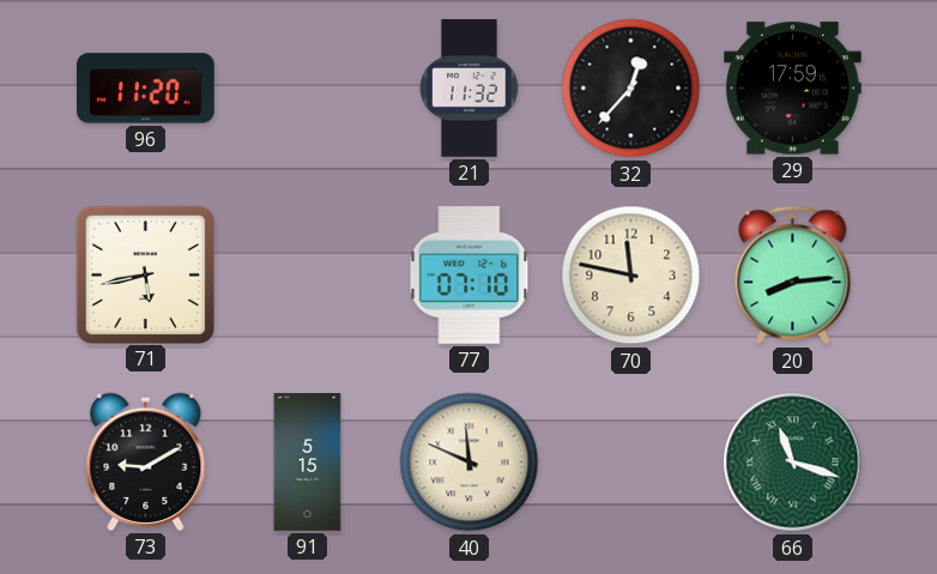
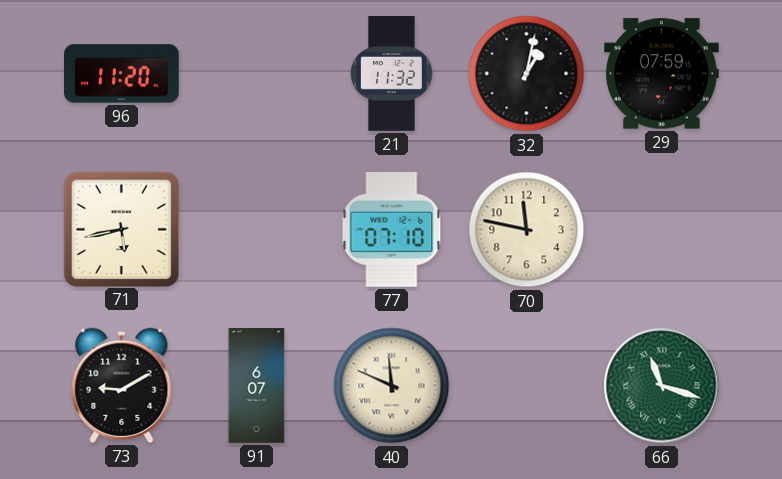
32: 12:37 -> 1:02
29: 17:59 -> 07:59
20: 8:14 -> none
91: 5:15 -> 6:07
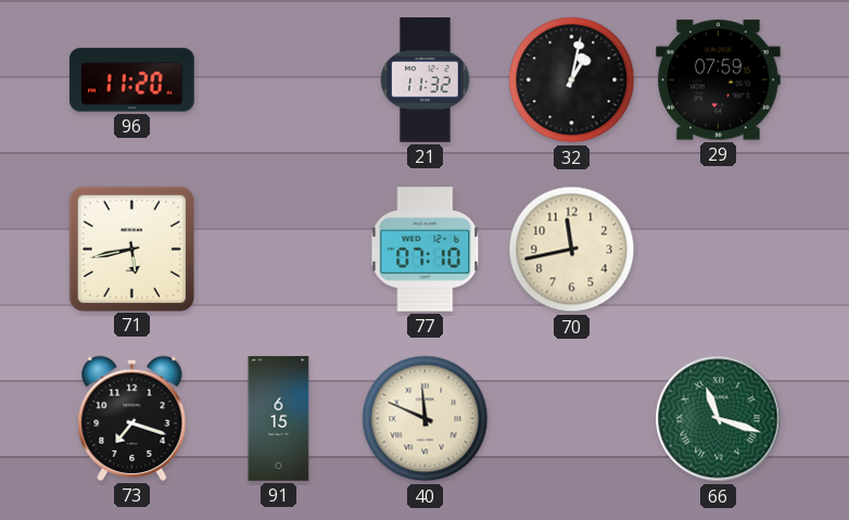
70: 11:47 -> 11:43
73: 9:10 -> 7:18
91: 6:07 -> 6:15
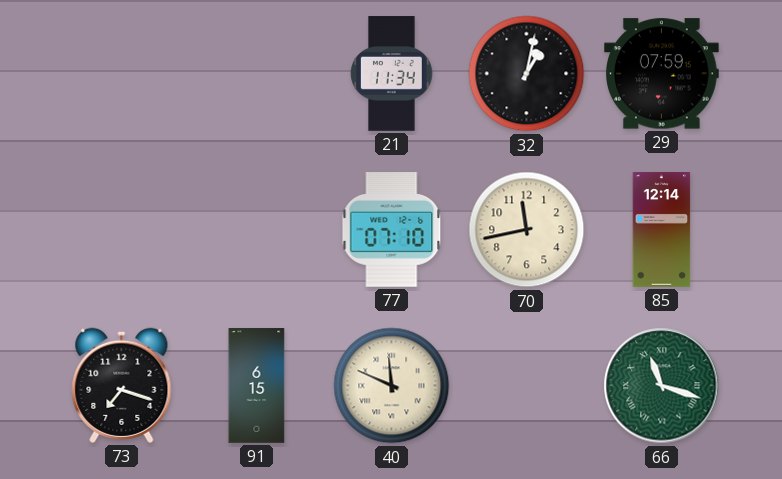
96: 11:20 -> none
21: 11:32 -> 11:34
71: 5:43 -> none
85: none -> 12:14
